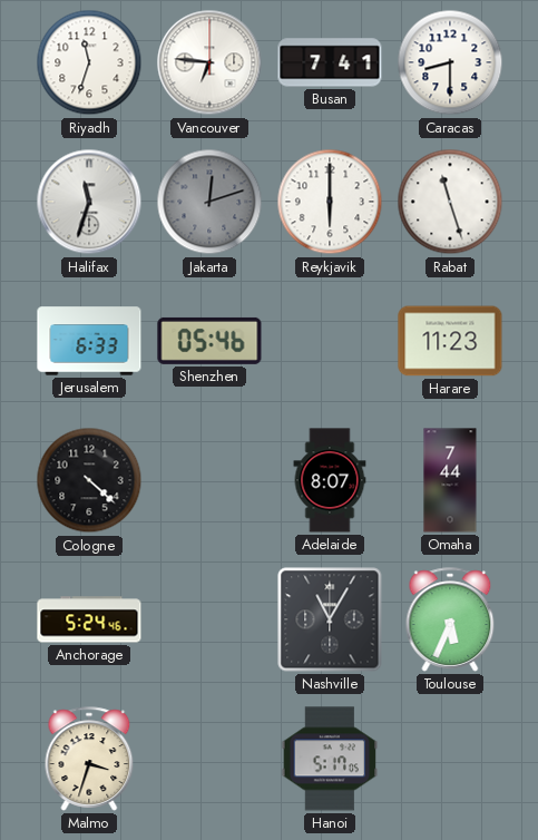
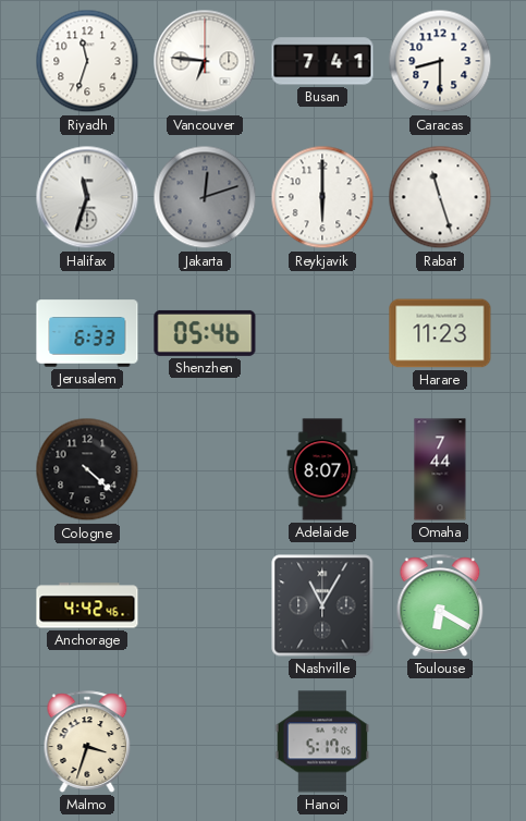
Anchorage: 5:24 -> 4:42
Toulouse: 5:34 -> 6:20
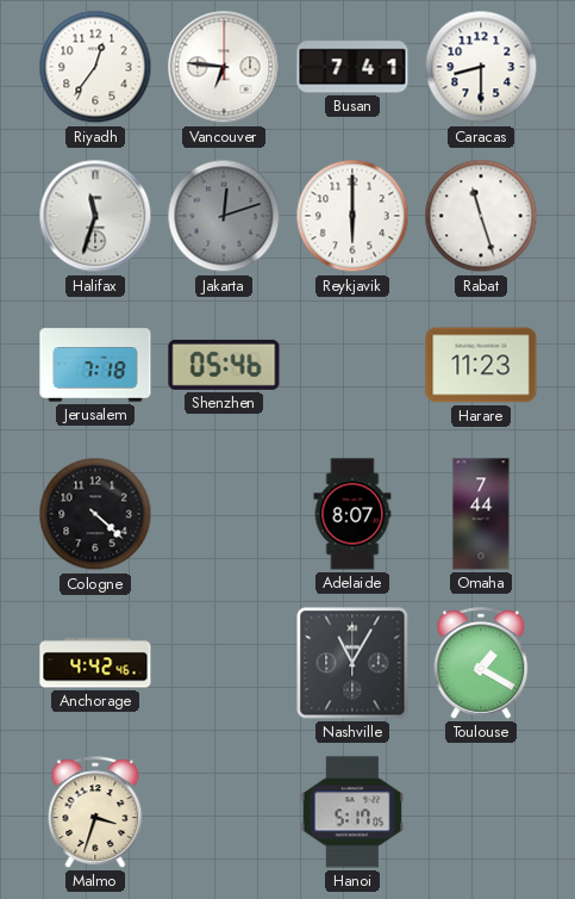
Riyadh: 11:33 -> 12:36
Jerusalem: 6:33 -> 7:18
Toulouse: 6:20 -> 1:20
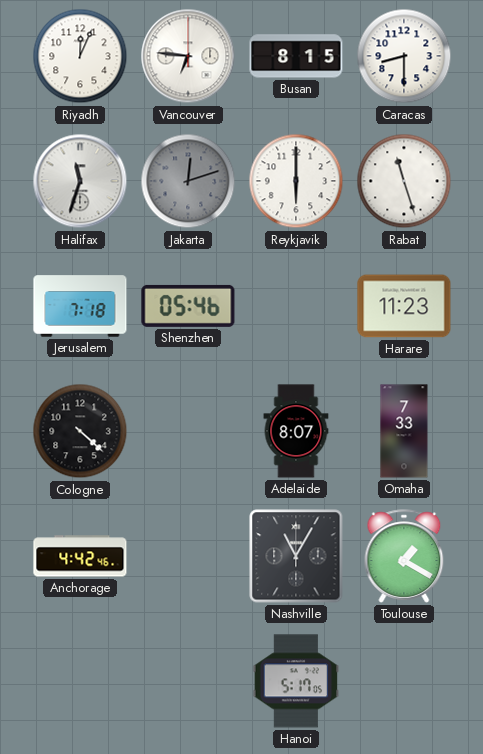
Riyadh: 12:36 -> 12:04
Busan: 7:41 -> 8:15
Omaha: 7:44 -> 7:33
Malmo: 3:33 -> none
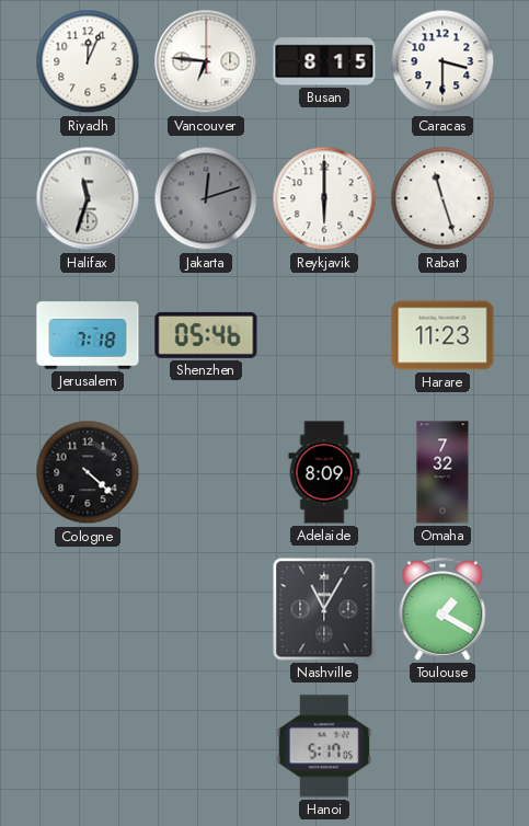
Caracas: 8:30 -> 3:30
Adelaide: 8:07 -> 8:09
Omaha: 7:33 -> 7:32
Anchorage: 4:42 -> none
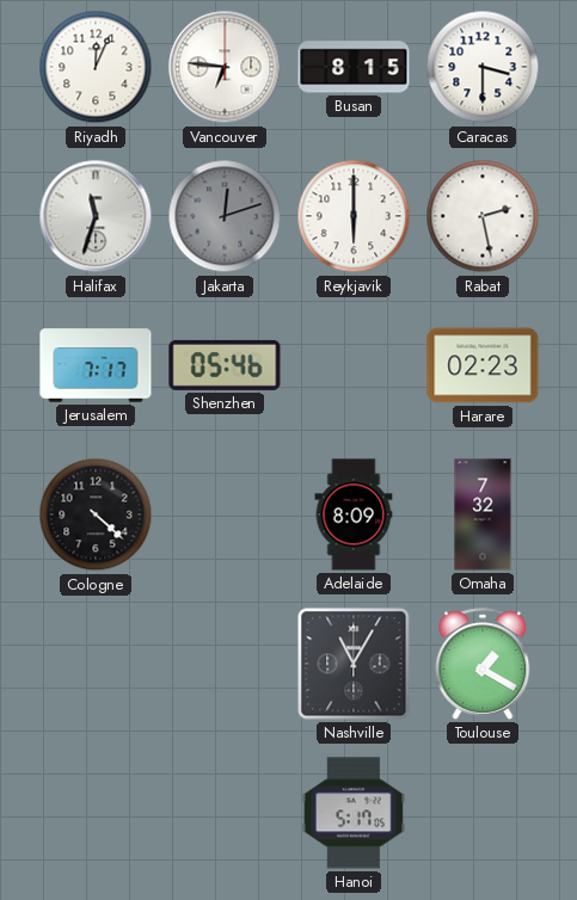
Rabat: 11:27 -> 2:28
Jerusalem: 7:18 -> 7:17
Harare: 11:23 -> 02:23
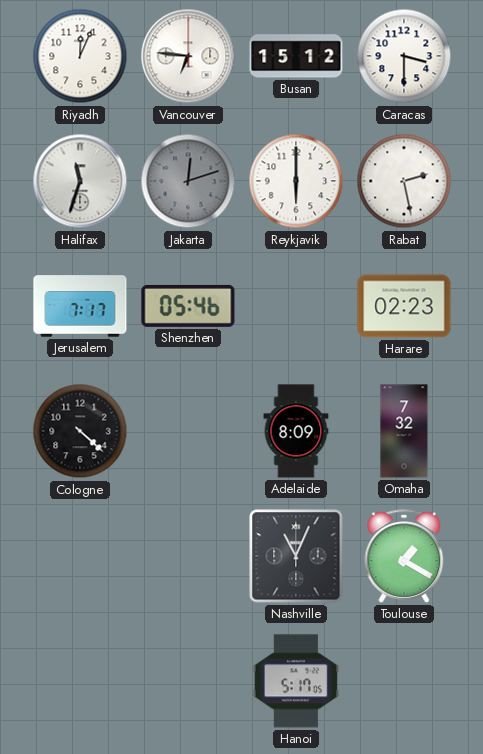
Busan: 8:15 -> 15:12
Nashville: 11:05 -> 11:04
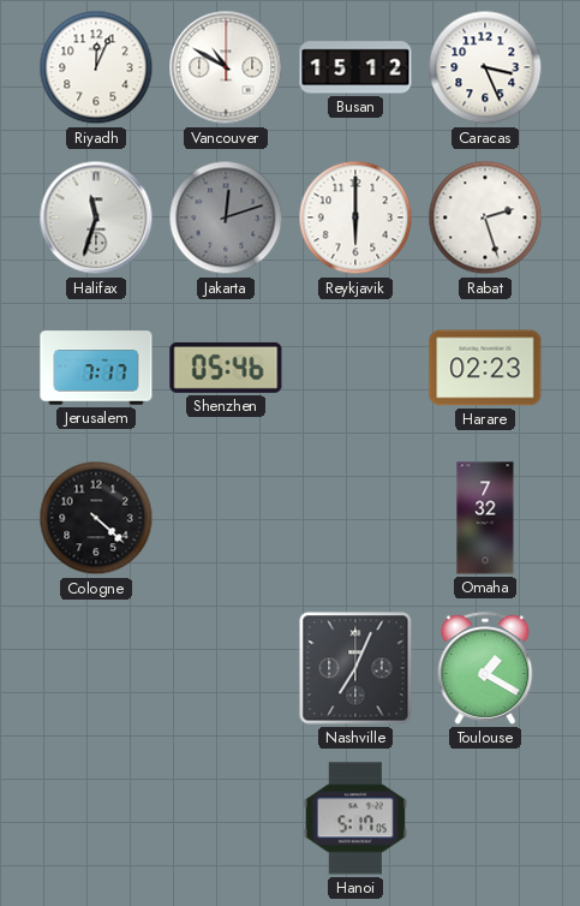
Vancouver: 6:46 -> 10:50
Caracas: 3:30 -> 3:26
Rabat: 2:28 -> 2:27
Adelaide: 8:09 -> none
Nashville: 11:04 -> 7:04
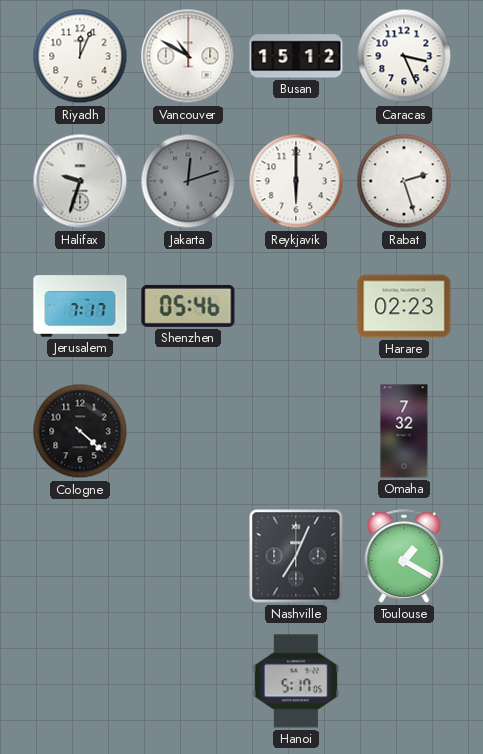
Halifax: 11:33 -> 9:33
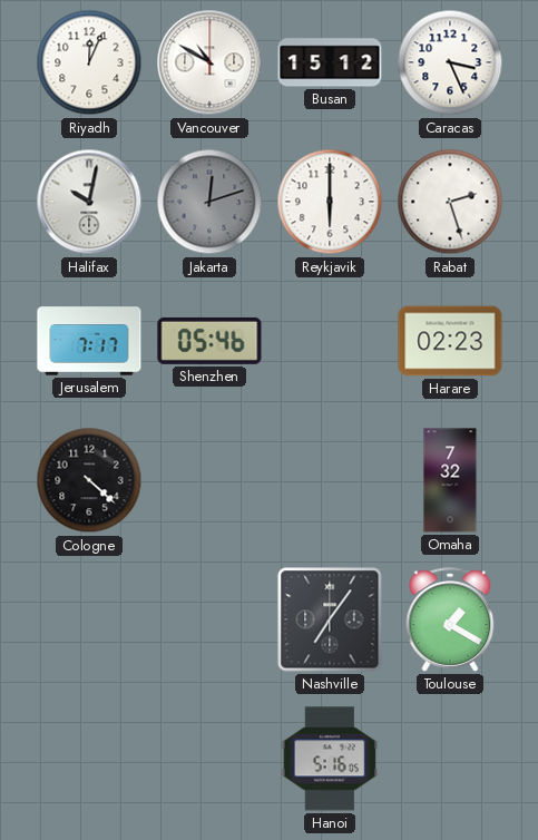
Halifax: 9:33 -> 10:02
Nashville: 7:04 -> 7:06
Hanoi: 5:17 -> 5:16
